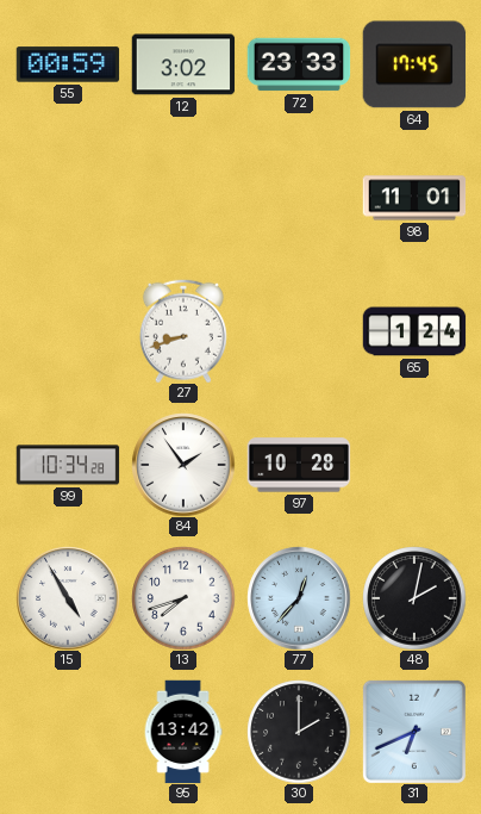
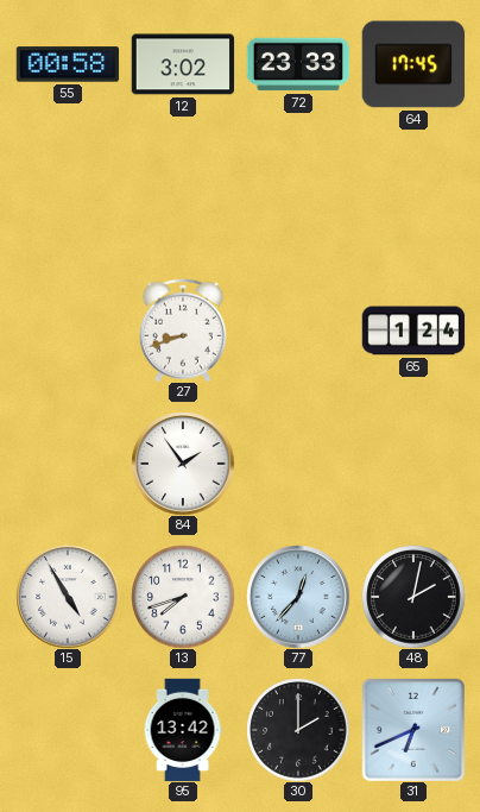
55: 00:59 -> 00:58
98: 11:01 -> none
99: 10:34 -> none
97: 10:28 -> none
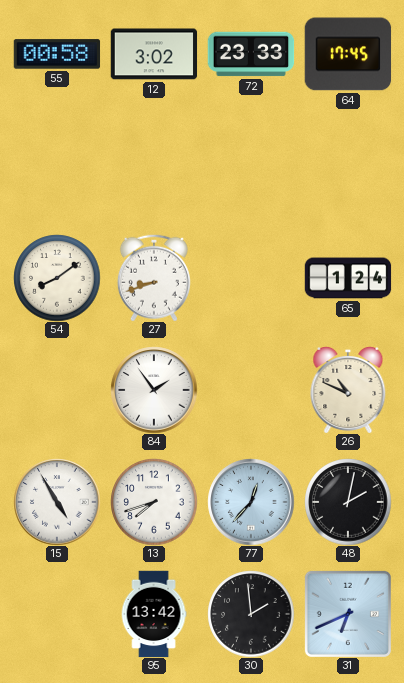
54: none -> 8:09
26: none -> 10:49
30: 2:00 -> 1:59
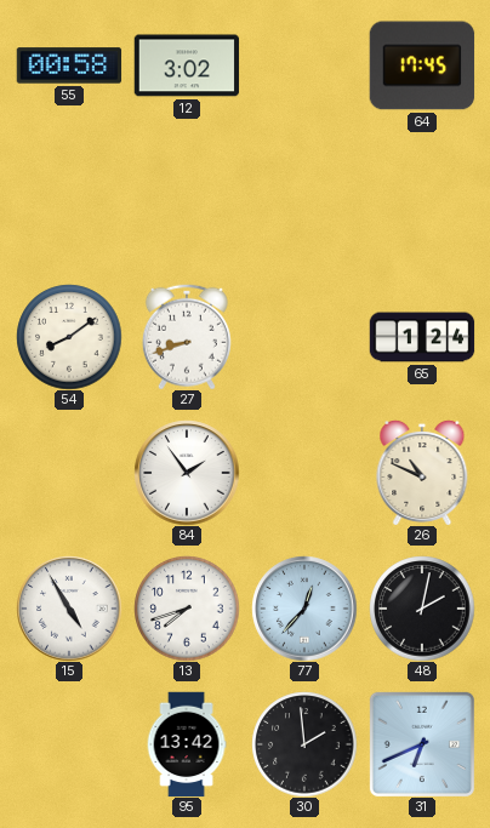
72: 23:33 -> none
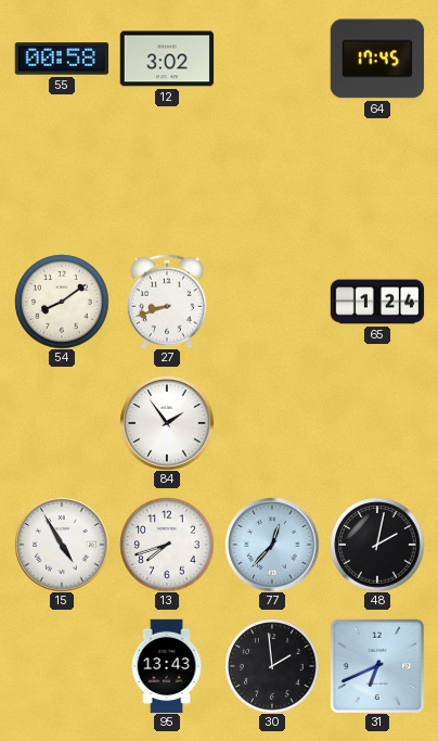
26: 10:49 -> none
95: 13:42 -> 13:43
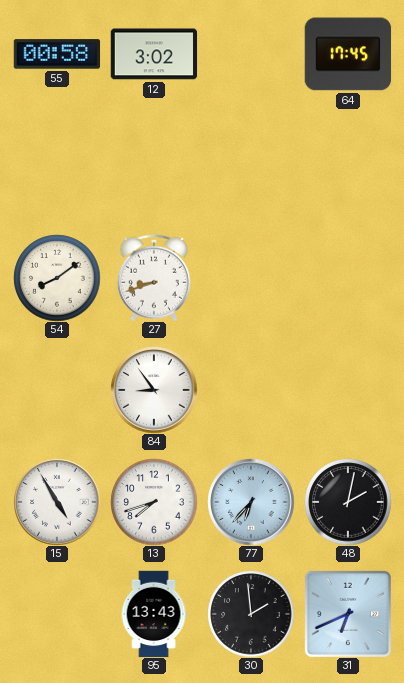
65: 1:24 -> none
84: 1:54 -> 8:54
77: 12:37 -> 6:37
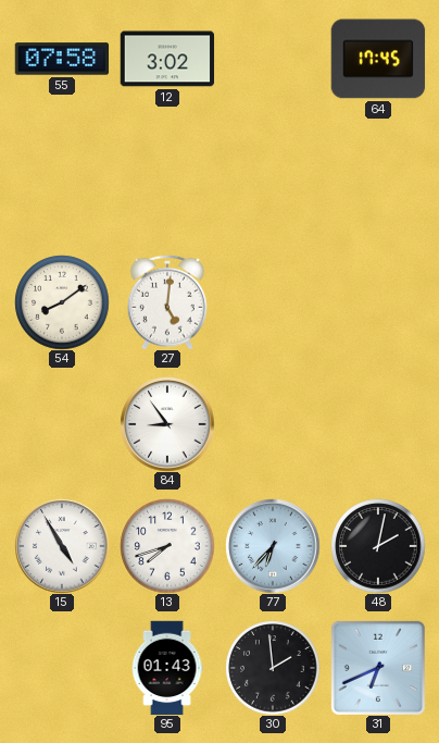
55: 00:58 -> 07:58
27: 8:42 -> 5:01
95: 13:43 -> 01:43
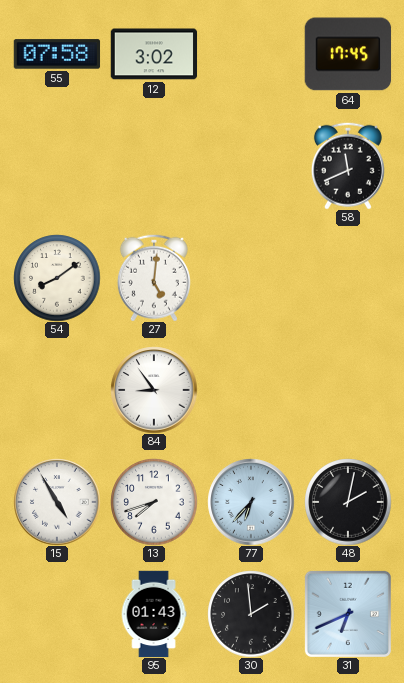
58: none -> 11:41
